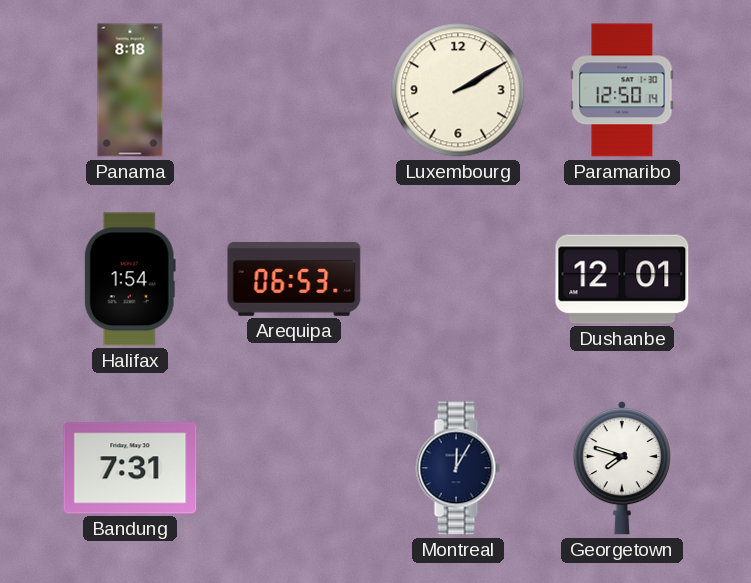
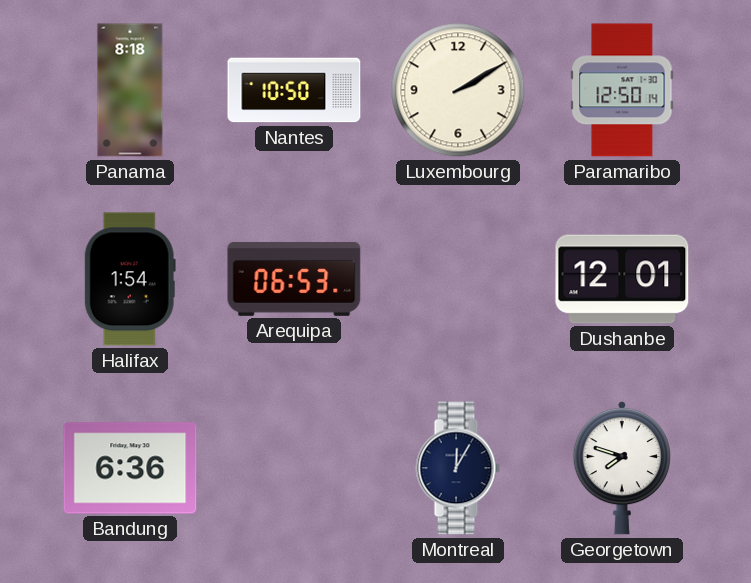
Nantes: none -> 10:50
Bandung: 7:31 -> 6:36
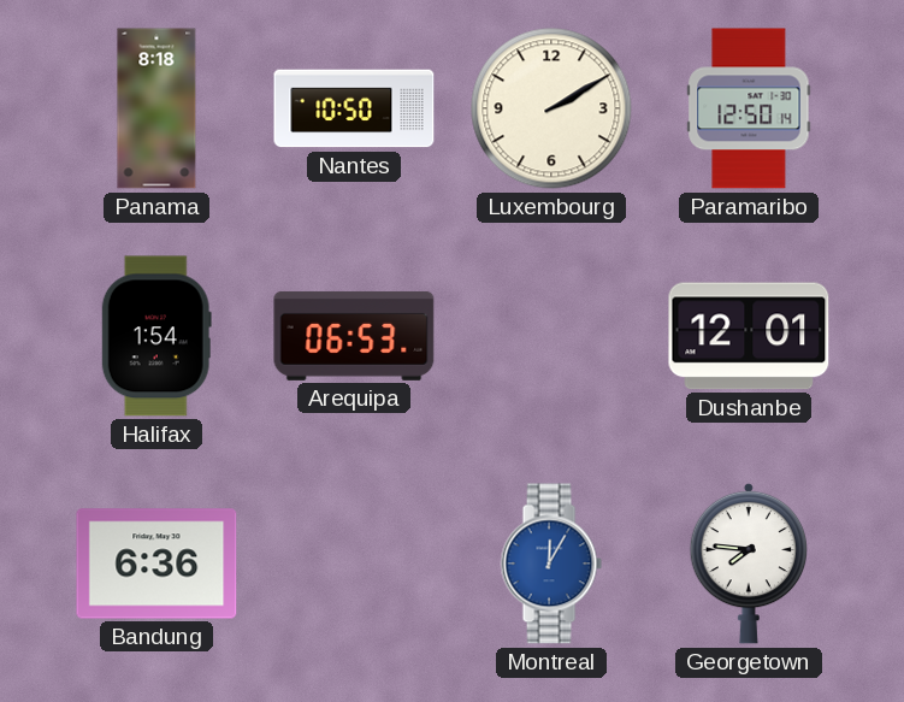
Montreal dial: navy -> blue
Georgetown: 7:48 -> 7:46
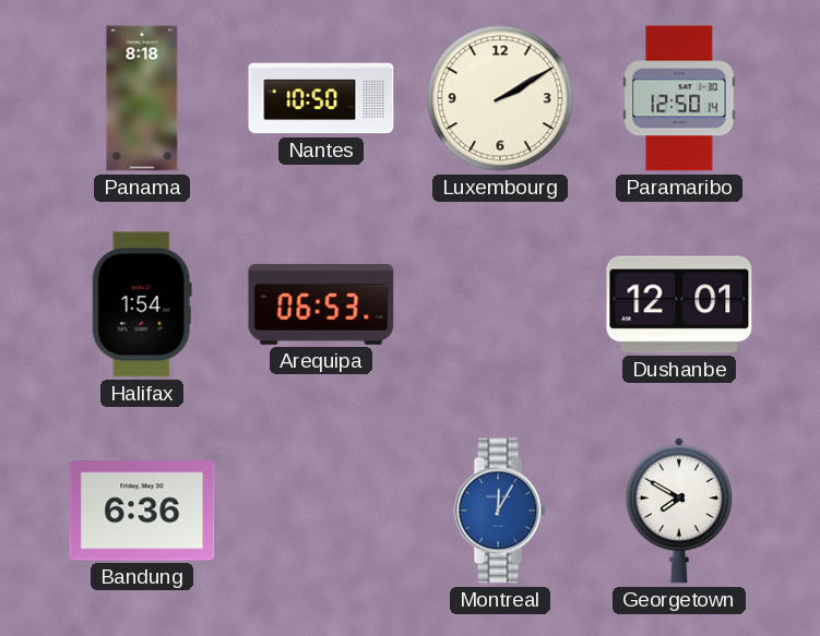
Georgetown: 7:46 -> 7:50
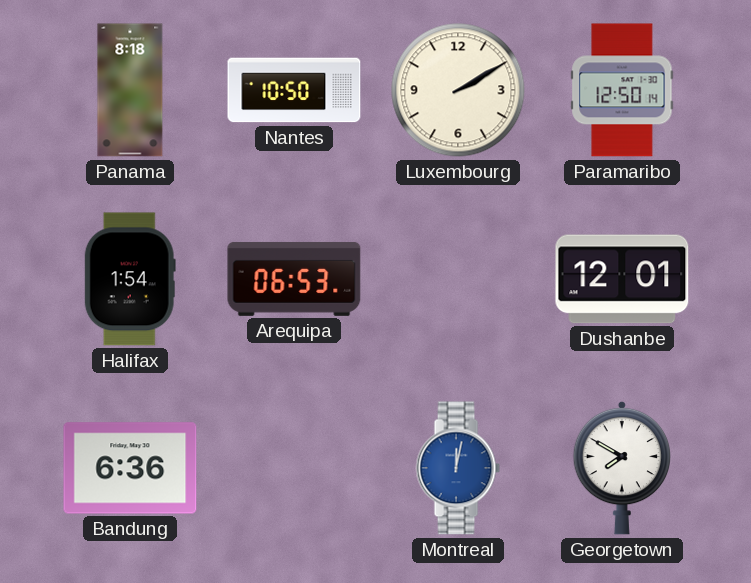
Montreal: 12:05 -> 12:02
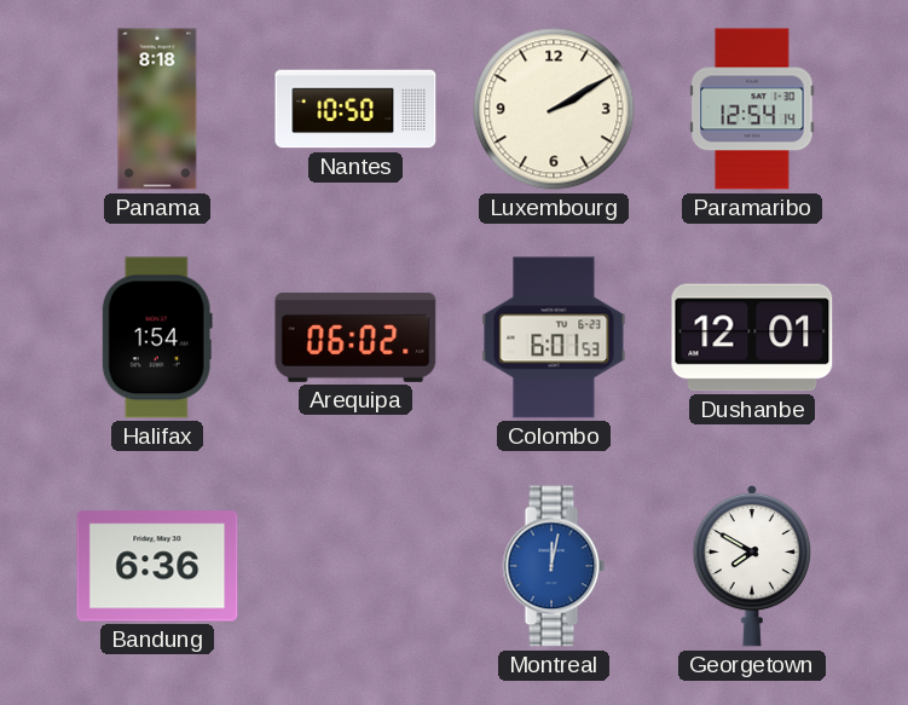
Paramaribo: 12:50 -> 12:54
Arequipa: 06:53 -> 06:02
Colombo: none -> 6:01
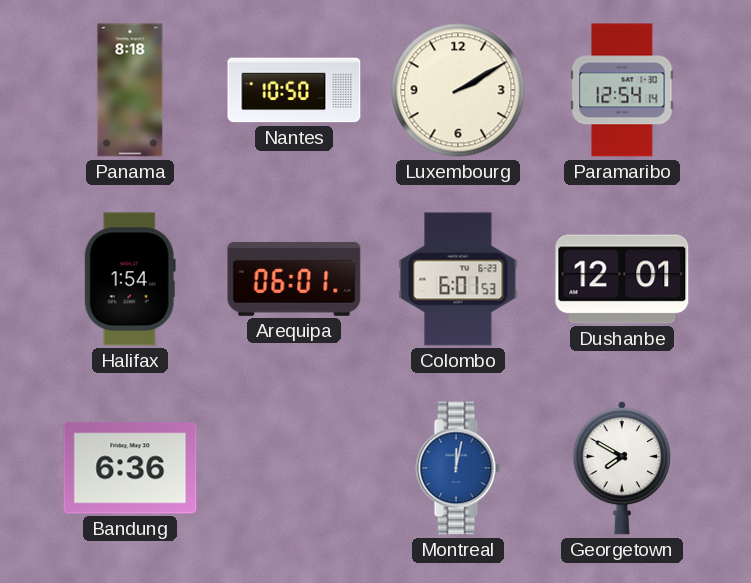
Arequipa: 06:02 -> 06:01
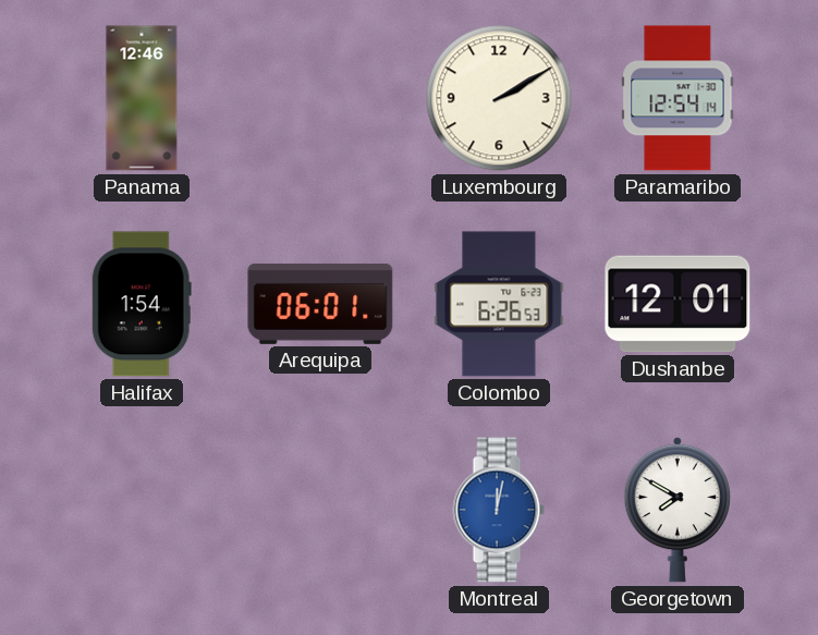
Panama: 8:18 -> 12:46
Nantes: 10:50 -> none
Colombo: 6:01 -> 6:26
Bandung: 6:36 -> none
